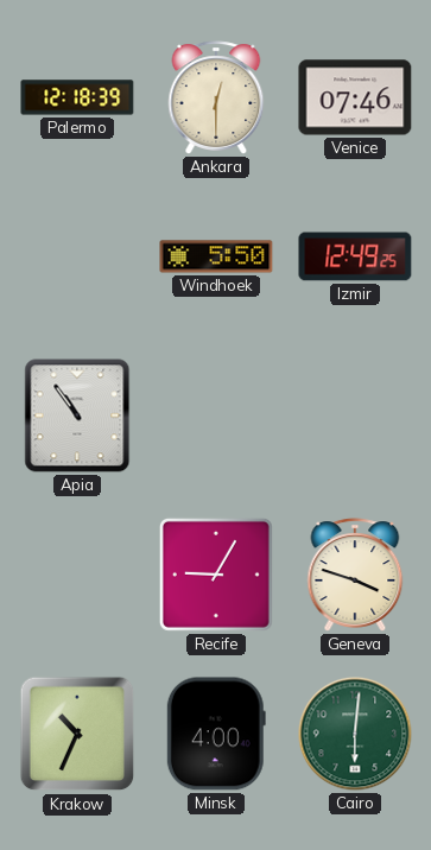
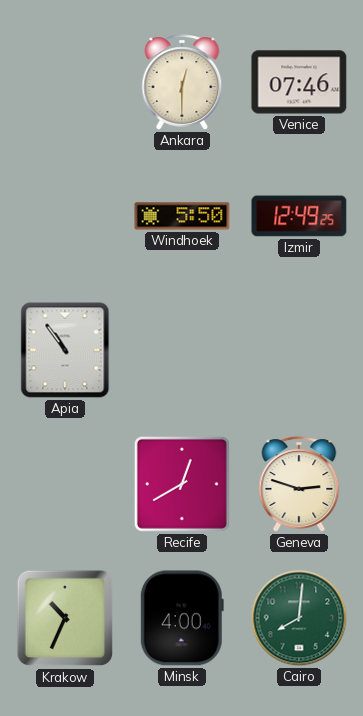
Palermo: 12:18 -> none
Recife: 9:05 -> 12:40
Geneva: 3:48 -> 2:48
Cairo: 6:01 -> 8:01
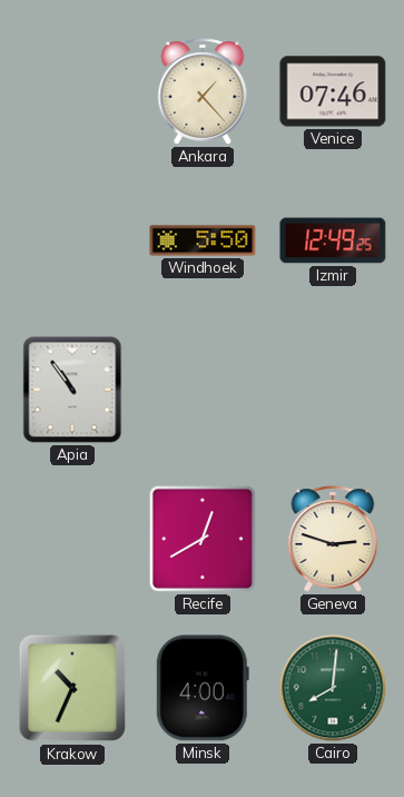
Ankara: 12:30 -> 1:23
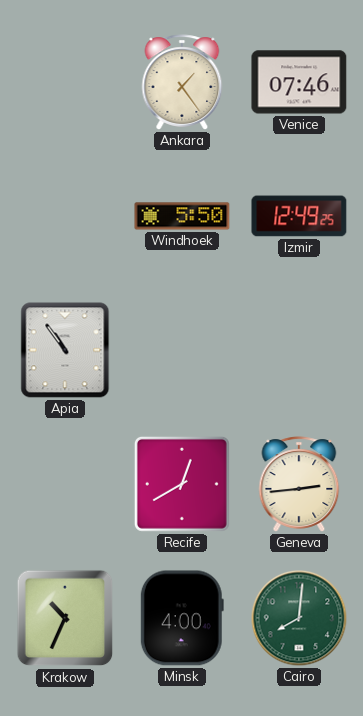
Ankara: 1:23 -> 1:24
Geneva: 2:48 -> 2:44
